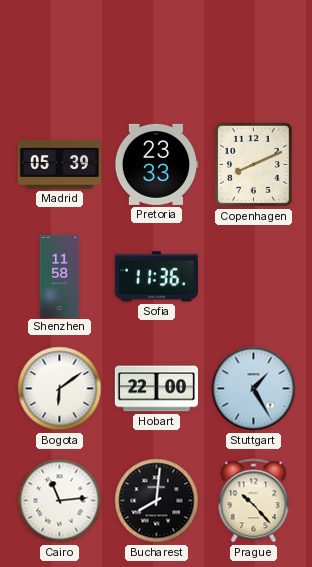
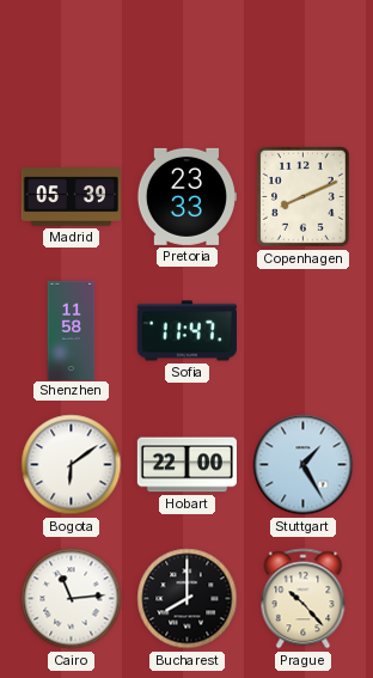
Sofia: 11:36 -> 11:47
Bucharest: 8:01 -> 8:00
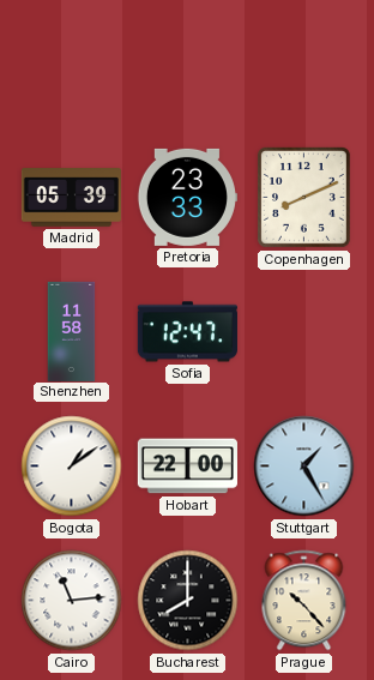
Sofia: 11:47 -> 12:47
Bogota: 6:09 -> 1:09
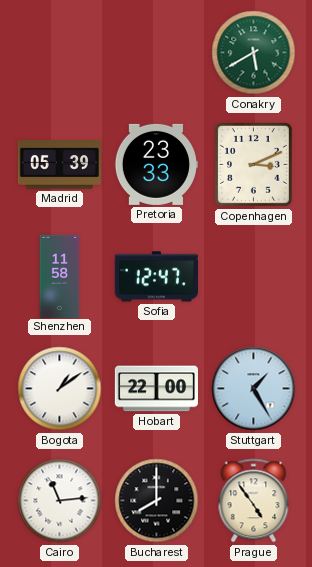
Conakry: none -> 5:40
Copenhagen: 8:11 -> 3:11
Prague: 10:23 -> 4:54
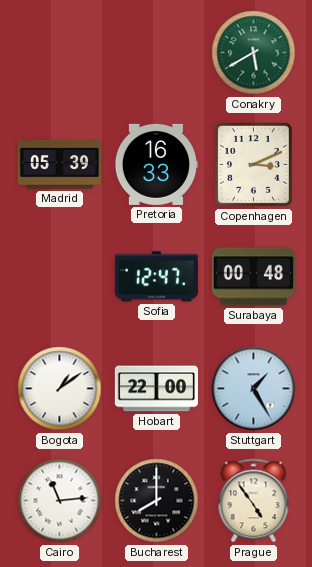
Pretoria: 23:33 -> 16:33
Shenzhen: 11:58 -> none
Surabaya: none -> 00:48
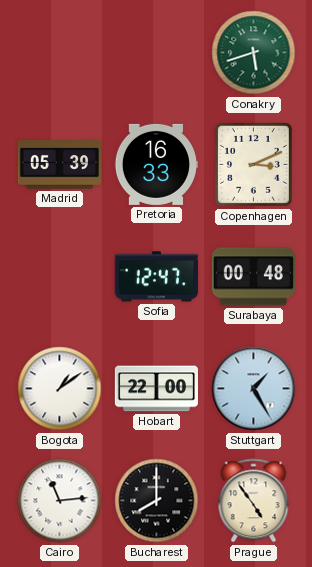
Conakry: 5:40 -> 5:42
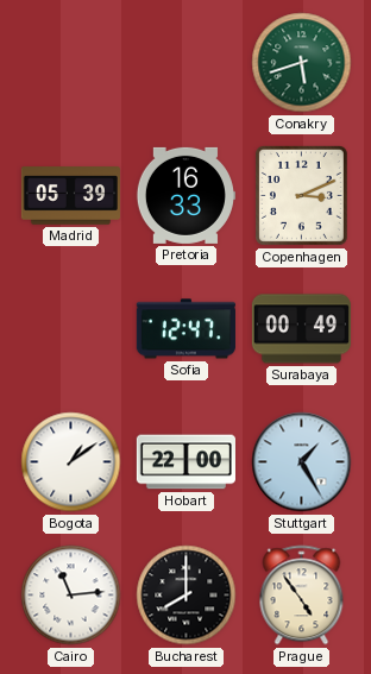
Surabaya: 00:48 -> 00:49
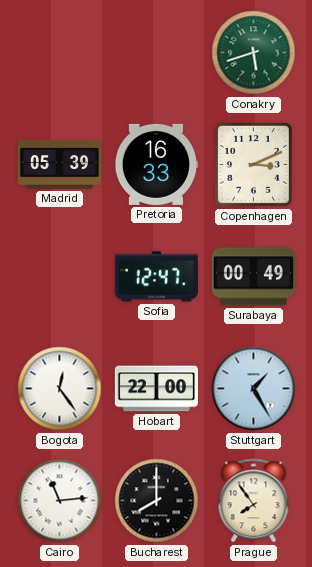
Bogota: 1:09 -> 12:24
Prague: 4:54 -> 7:54
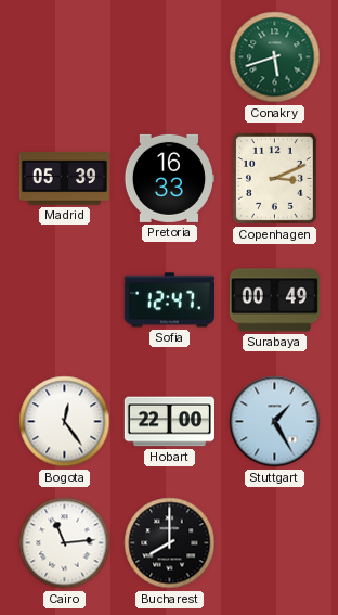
Prague: 7:54 -> none
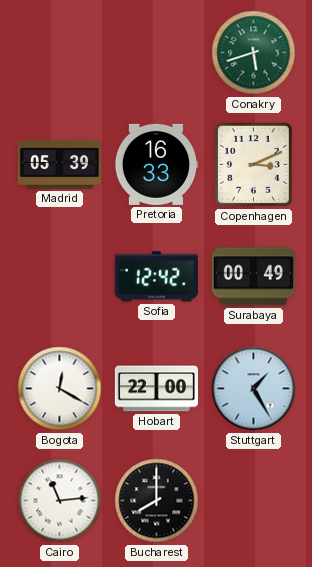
Sofia: 12:47 -> 12:42
Bogota: 12:24 -> 12:20
